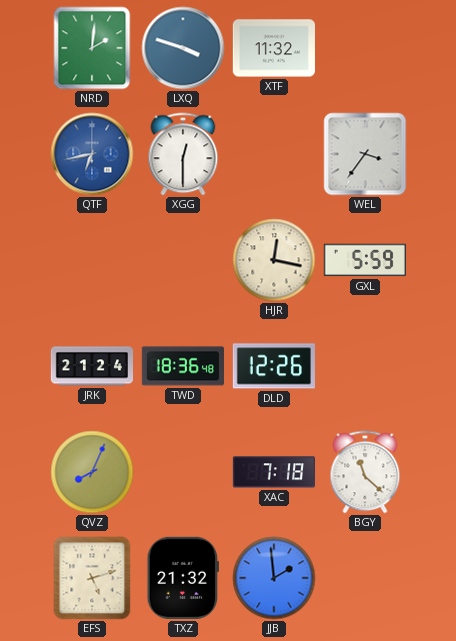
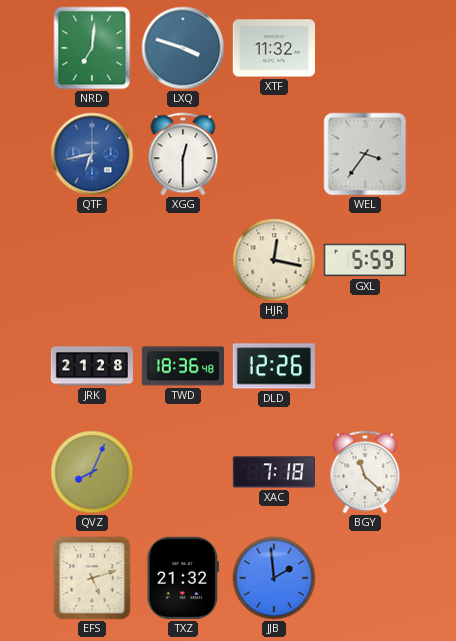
NRD: 2:01 -> 7:01
JRK: 21:24 -> 21:28
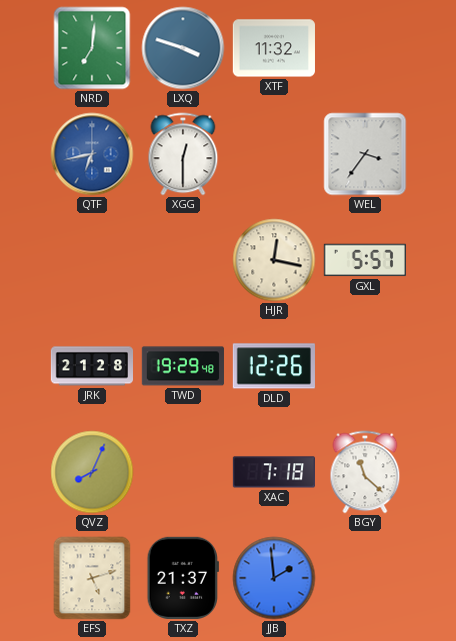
GXL: 5:59 -> 5:57
TWD: 18:36 -> 19:29
TXZ: 21:32 -> 21:37
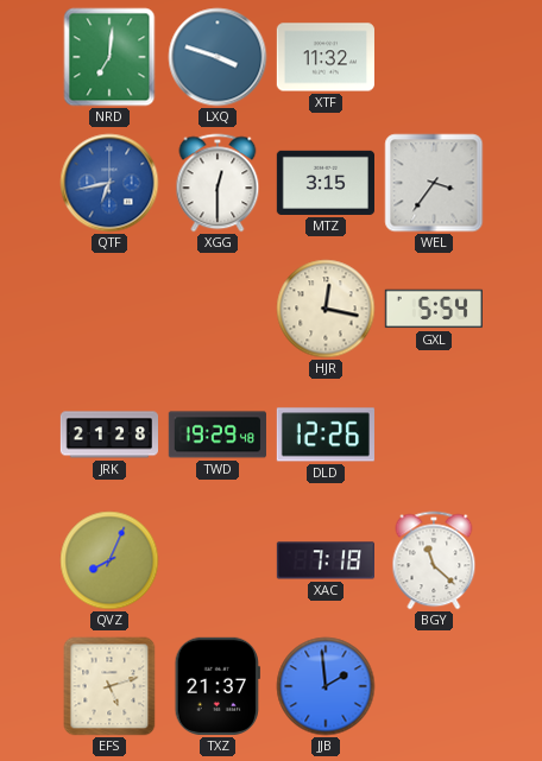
MTZ: none -> 3:15
GXL: 5:57 -> 5:54
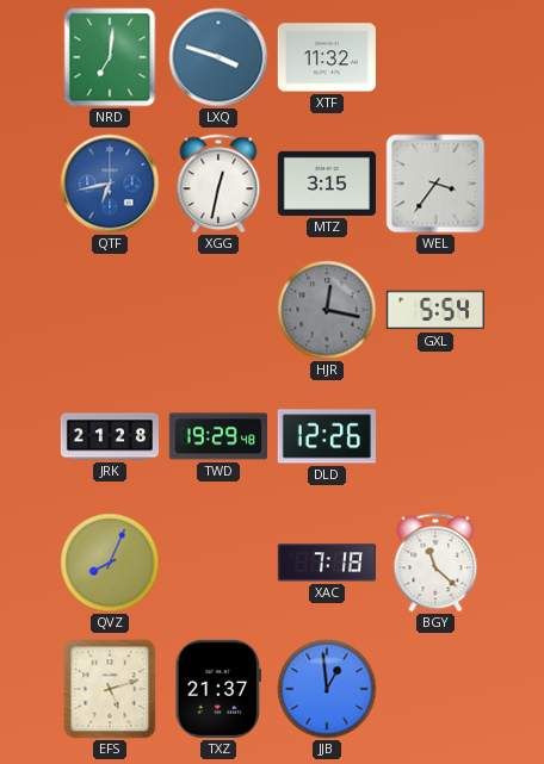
XGG: 12:30 -> 12:32
HJR dial: cream -> grey
JJB: 1:59 -> 12:59
